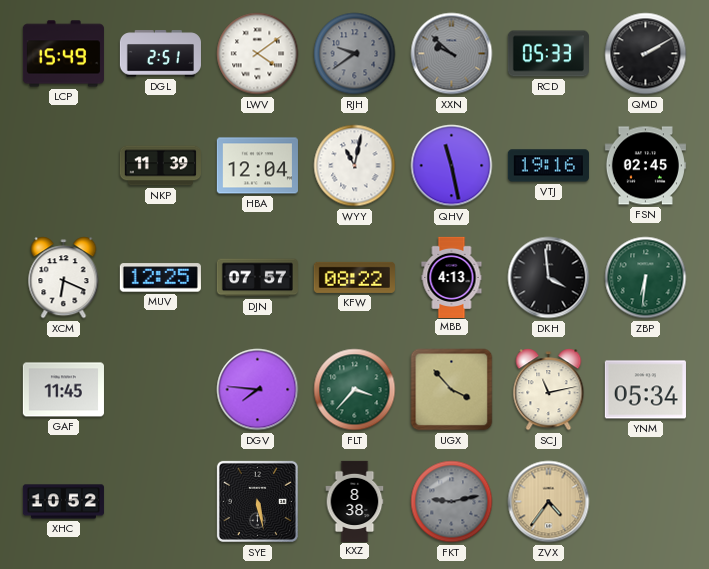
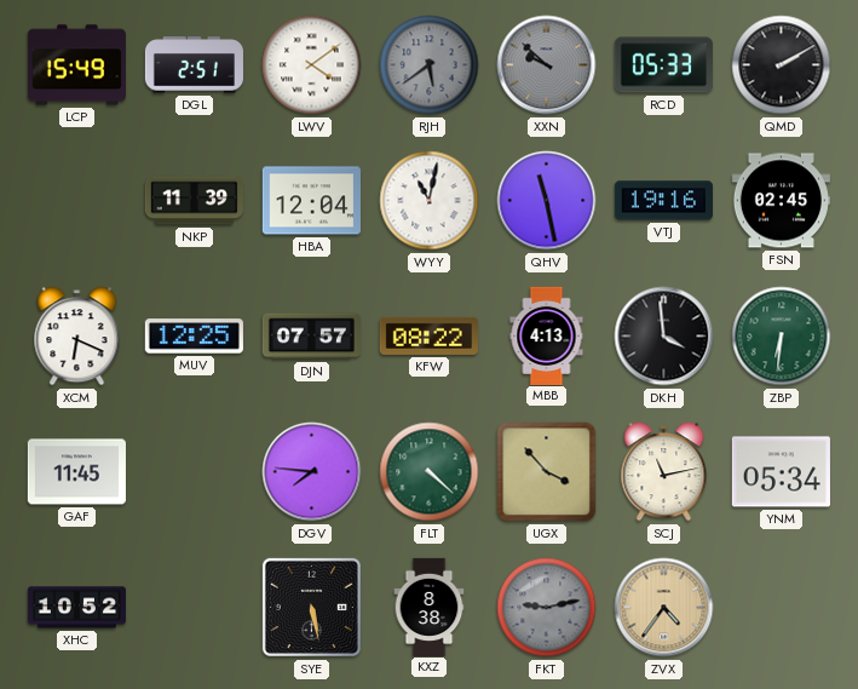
RJH: 9:39 -> 5:39
FLT: 3:37 -> 4:22
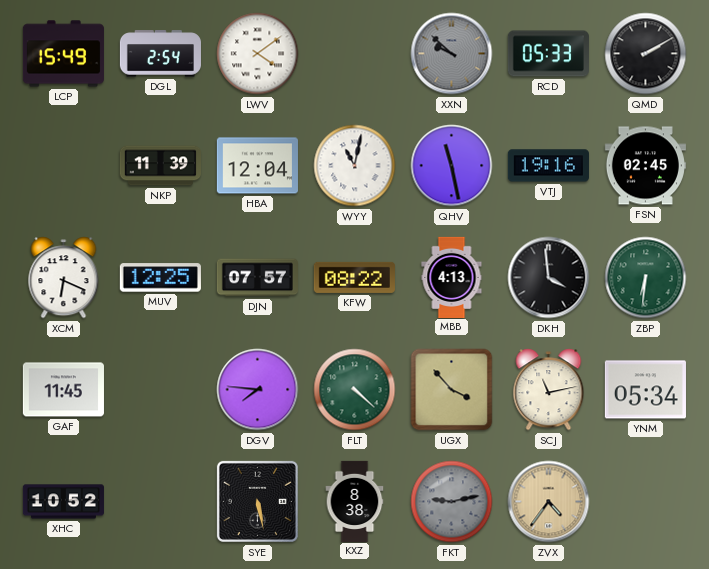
DGL: 2:51 -> 2:54
RJH: 5:39 -> none
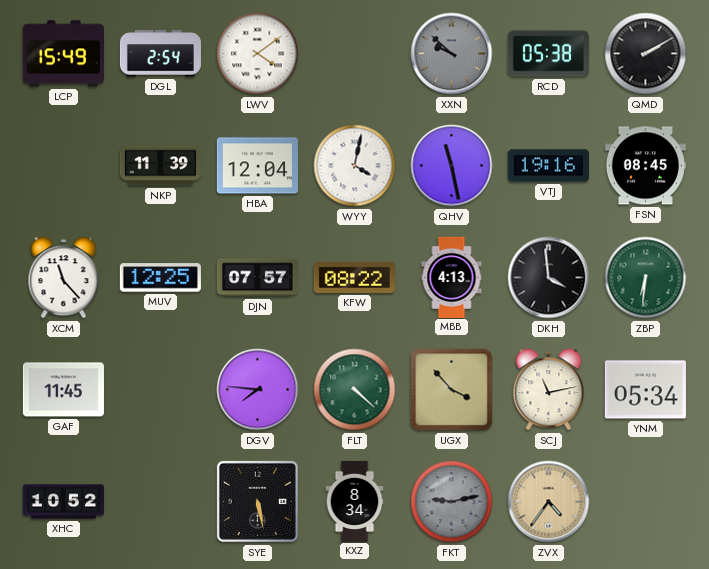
RCD: 05:33 -> 05:38
WYY: 11:02 -> 4:02
FSN: 02:45 -> 08:45
XCM: 6:19 -> 11:23
KXZ: 8:38 -> 8:34
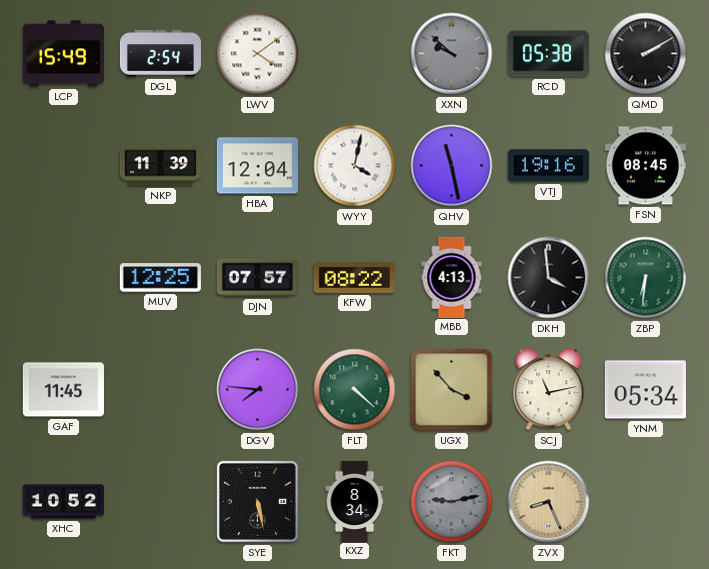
XCM: 11:23 -> none
ZVX: 4:36 -> 8:26
